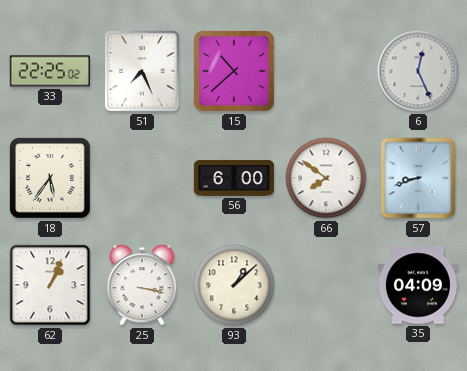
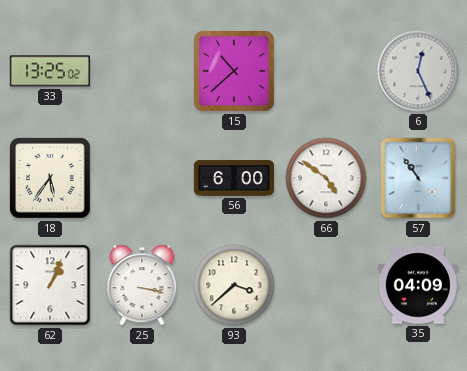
33: 22:25 -> 13:25
51: 7:26 -> none
66: 7:51 -> 4:51
57: 8:42 -> 10:54
93: 1:08 -> 3:38
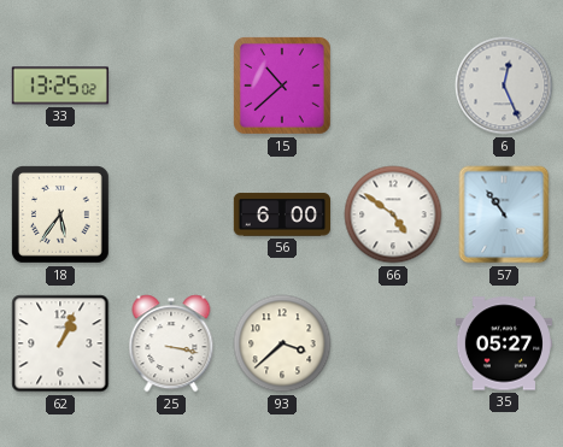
35: 04:09 -> 05:27
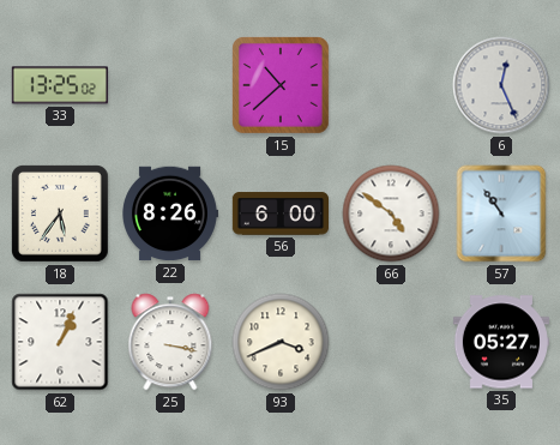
22: none -> 8:26
93: 3:38 -> 3:41
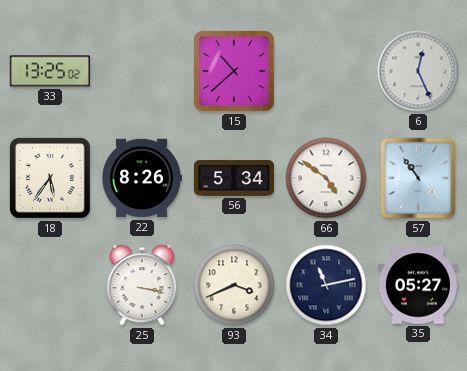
56: 6:00 -> 5:34
62: 1:04 -> none
34: none -> 11:13
